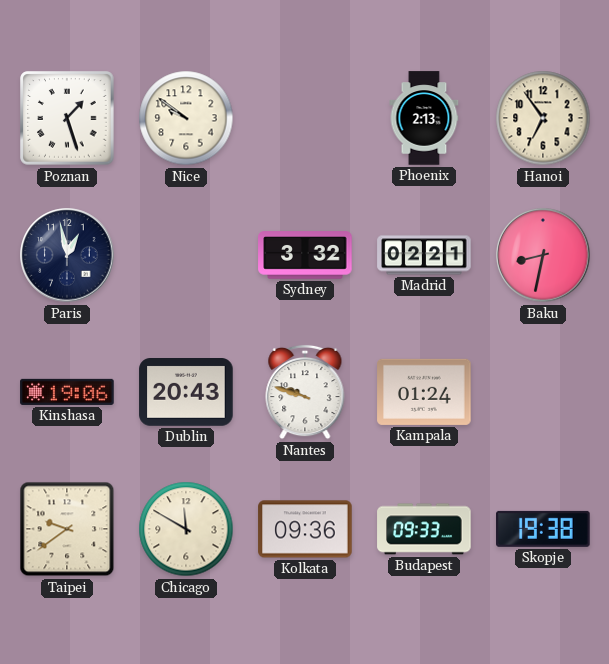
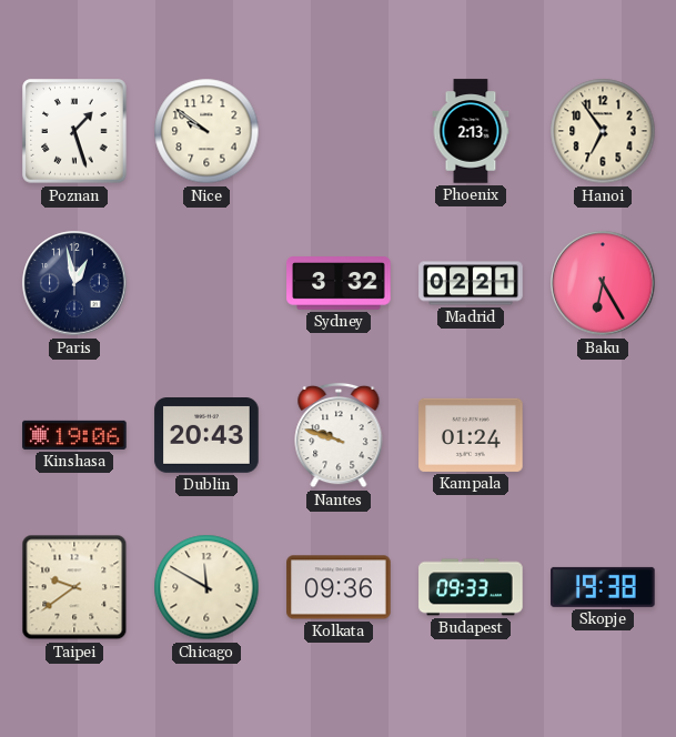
Baku: 8:32 -> 6:25
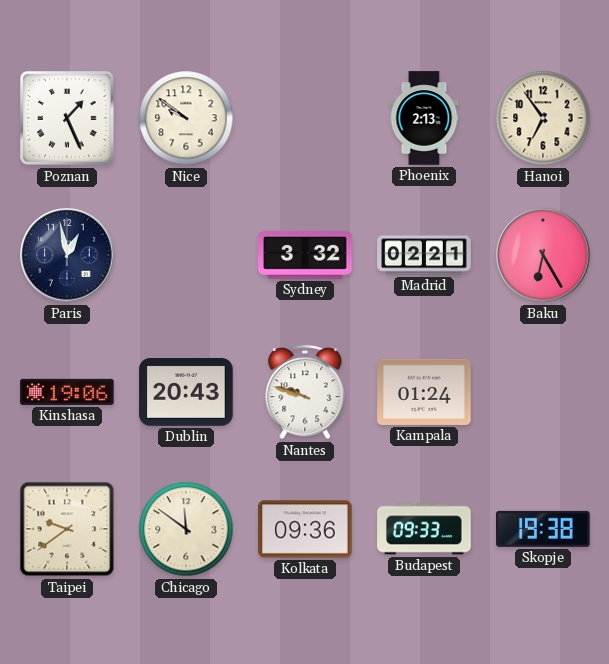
Poznan: 1:27 -> 1:26
Chicago: 11:50 -> 11:51
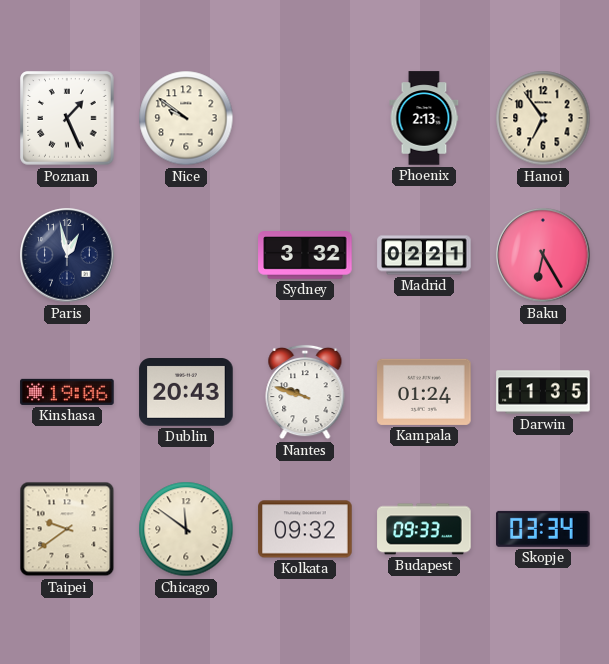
Darwin: none -> 11:35
Kolkata: 09:36 -> 09:32
Skopje: 19:38 -> 03:34
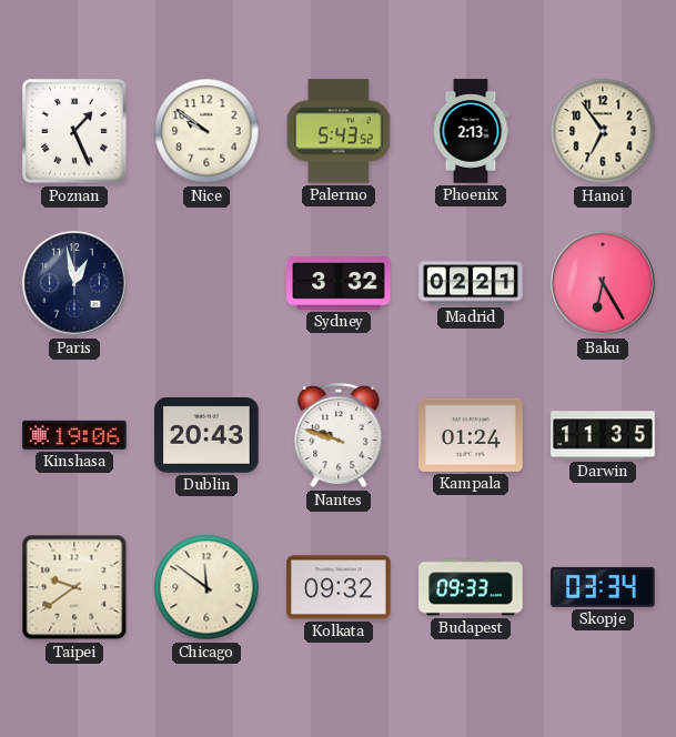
Palermo: none -> 5:43
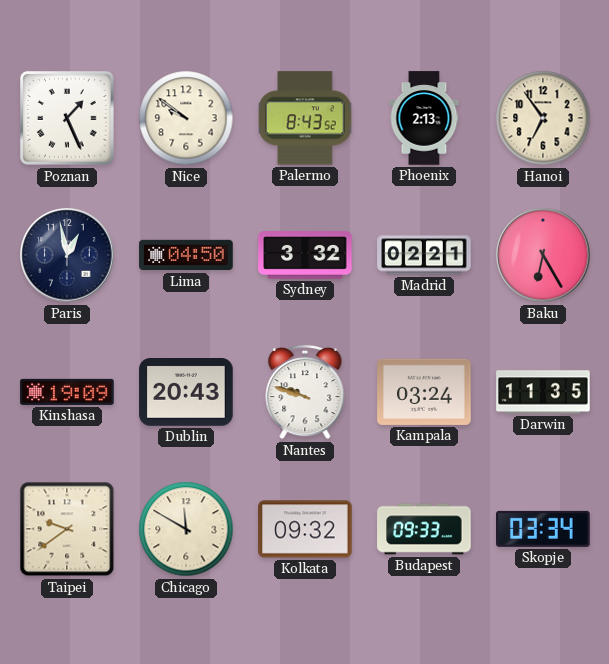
Palermo: 5:43 -> 8:43
Lima: none -> 04:50
Kinshasa: 19:06 -> 19:09
Kampala: 01:24 -> 03:24
Chicago: 11:51 -> 11:50
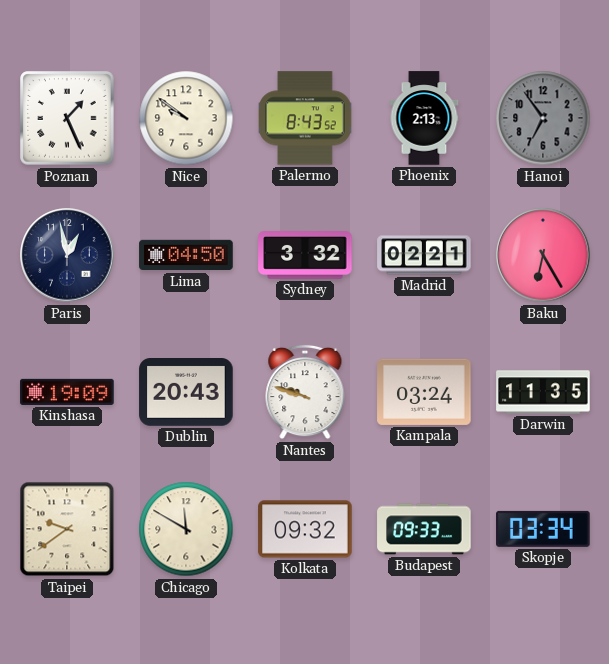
Hanoi dial: cream -> grey
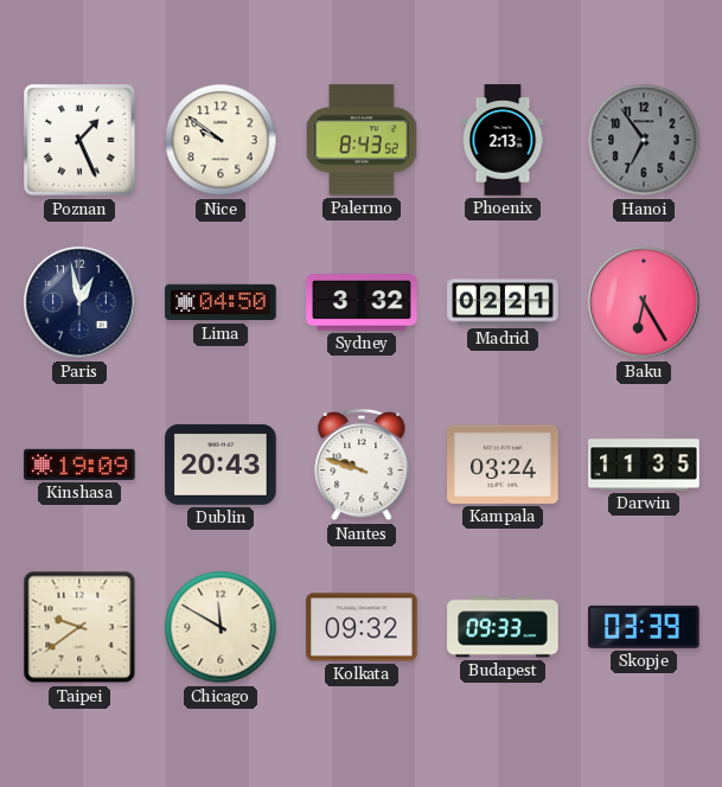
Skopje: 03:34 -> 03:39
